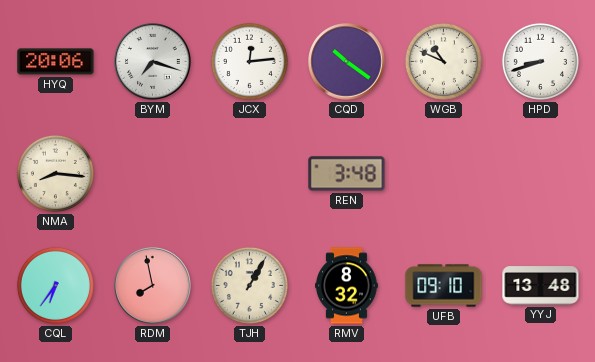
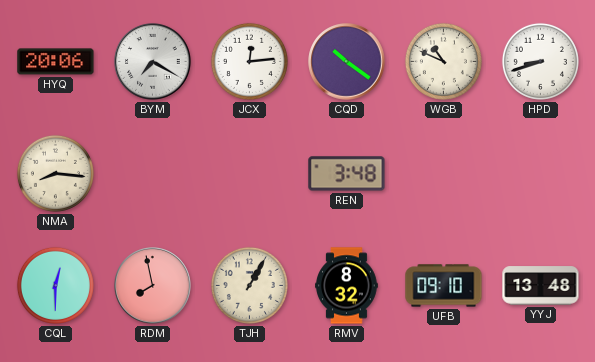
BYM: 7:18 -> 7:20
CQL: 6:36 -> 12:30
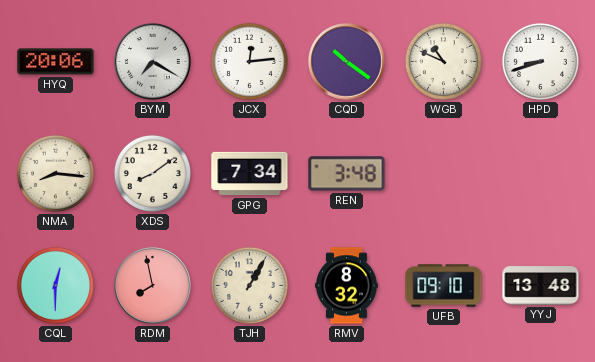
XDS: none -> 8:09
GPG: none -> 7:34
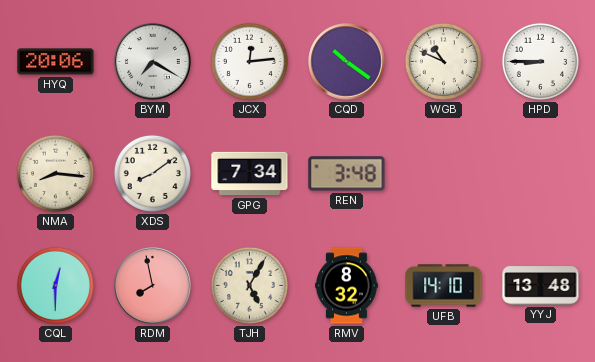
HPD: 8:42 -> 8:45
TJH: 1:05 -> 5:05
UFB: 09:10 -> 14:10
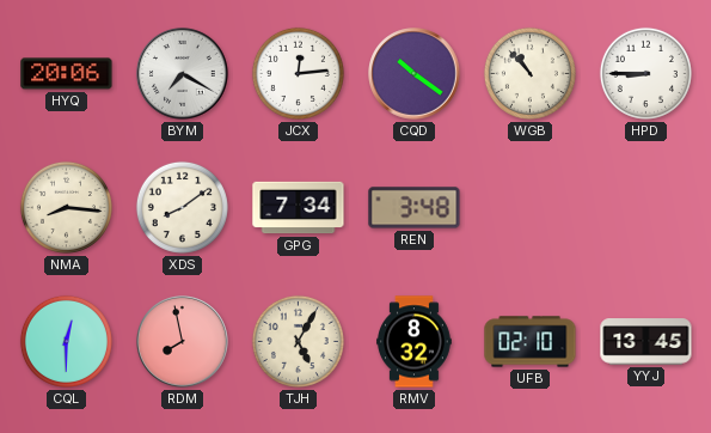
WGB: 10:49 -> 10:53
UFB: 14:10 -> 02:10
YYJ: 13:48 -> 13:45
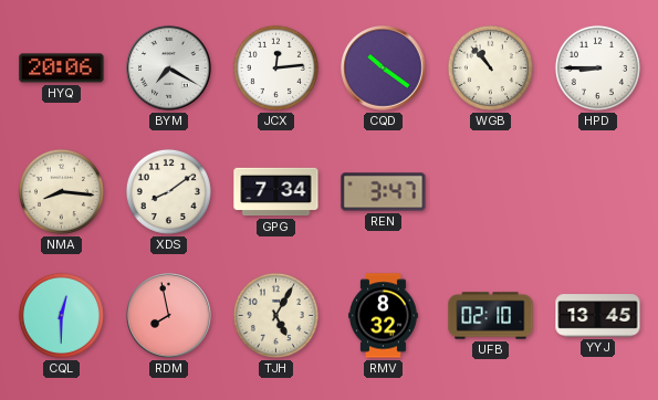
REN: 3:48 -> 3:47
